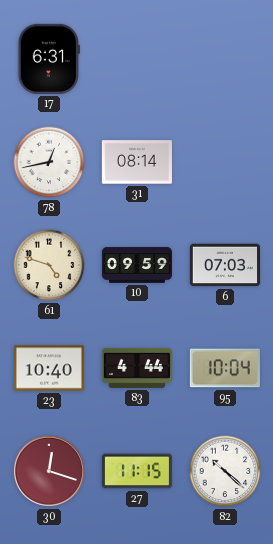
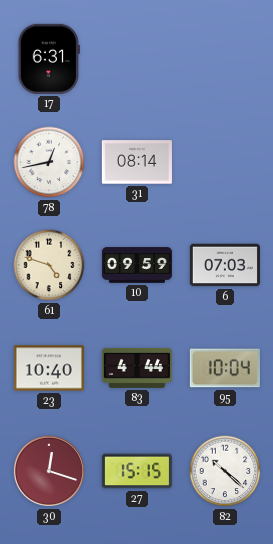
27: 11:15 -> 15:15
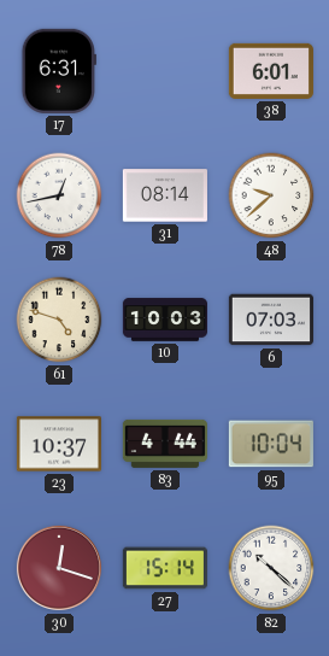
38: none -> 6:01
48: none -> 9:38
10: 09:59 -> 10:03
23: 10:40 -> 10:37
27: 15:15 -> 15:14
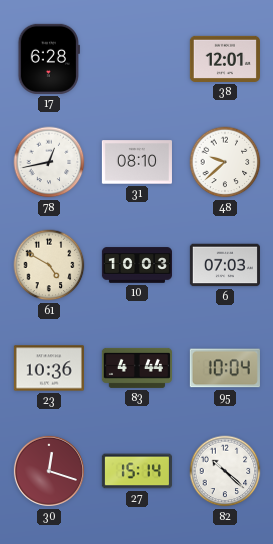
17: 6:31 -> 6:28
38: 6:01 -> 12:01
31: 08:14 -> 08:10
61: 4:48 -> 4:50
23: 10:37 -> 10:36
